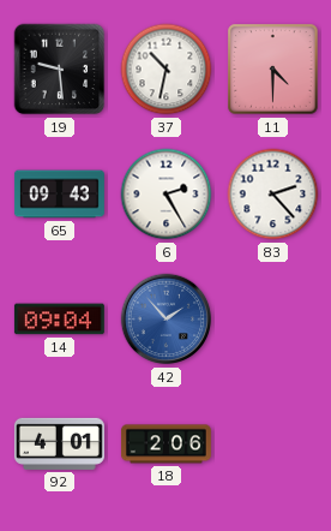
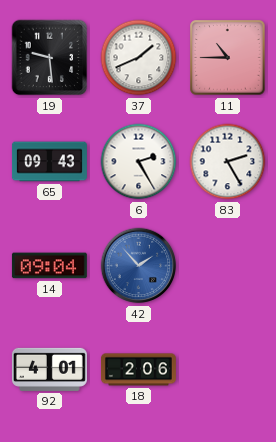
37: 10:32 -> 1:41
11: 4:30 -> 10:45
83: 2:23 -> 2:25
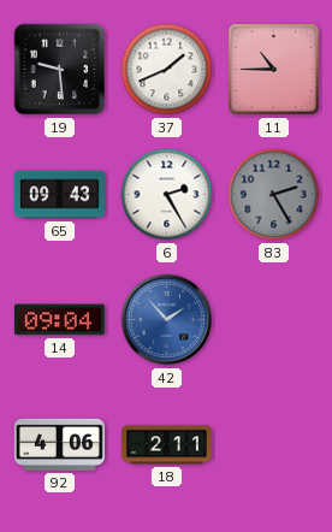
83 dial: white -> grey
92: 4:01 -> 4:06
18: 2:06 -> 2:11
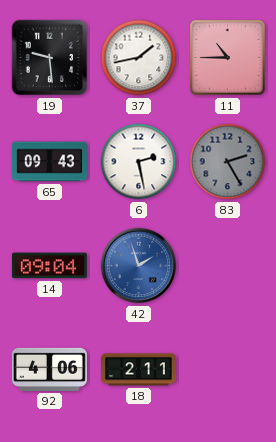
37: 1:41 -> 1:43
6: 2:25 -> 2:28
42: 1:53 -> 1:57
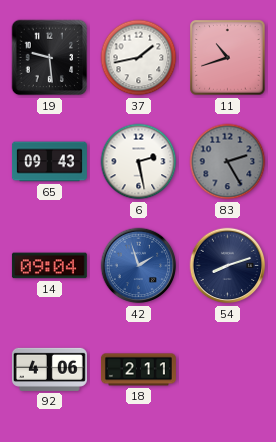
11: 10:45 -> 10:42
54: none -> 8:12
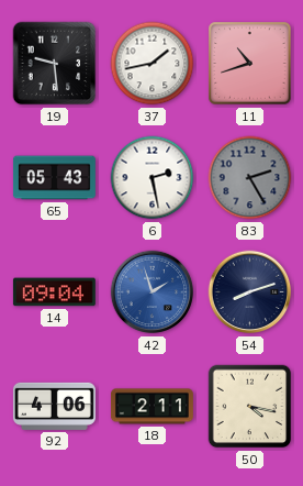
65: 09:43 -> 05:43
50: none -> 4:17
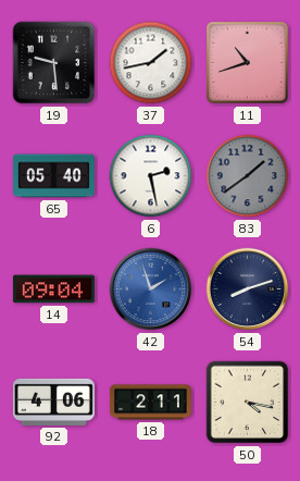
65: 05:43 -> 05:40
83: 2:25 -> 1:39
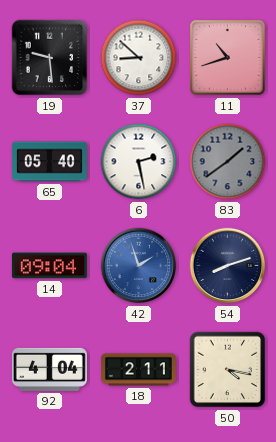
37: 1:43 -> 8:52
92: 4:06 -> 4:04
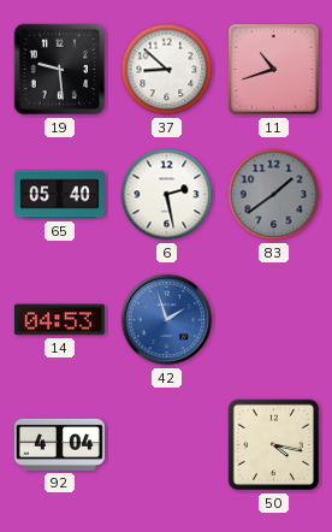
14: 09:04 -> 04:53
54: 8:12 -> none
18: 2:11 -> none
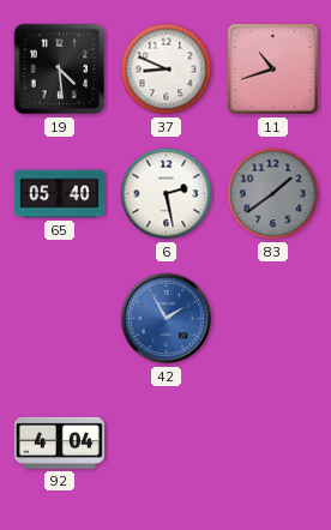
19: 9:29 -> 4:29
37: 8:52 -> 8:49
14: 04:53 -> none
42: 1:57 -> 1:55
50: 4:17 -> none
